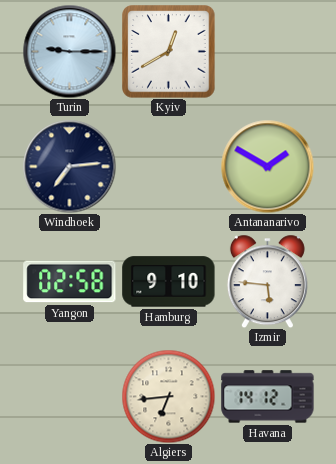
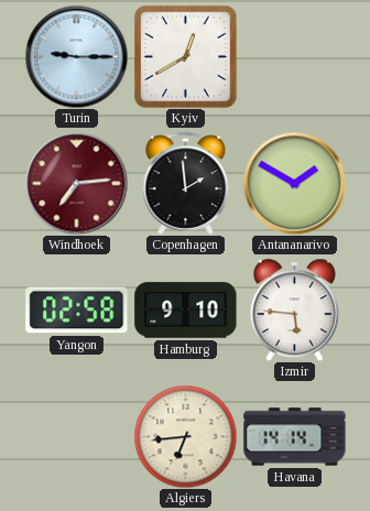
Windhoek dial: navy -> burgundy
Copenhagen: none -> 1:59
Havana: 14:12 -> 14:14
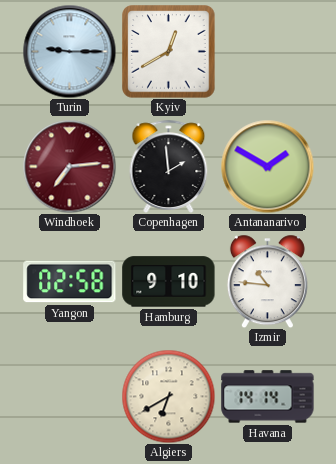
Izmir: 5:46 -> 10:46
Algiers: 6:44 -> 6:40
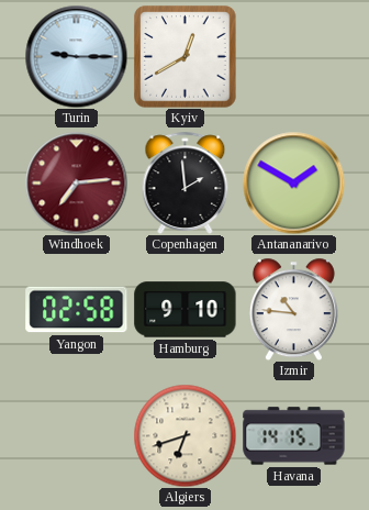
Algiers: 6:40 -> 6:42
Havana: 14:14 -> 14:15
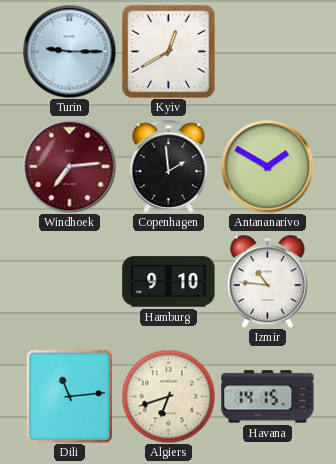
Yangon: 02:58 -> none
Dili: none -> 11:14
